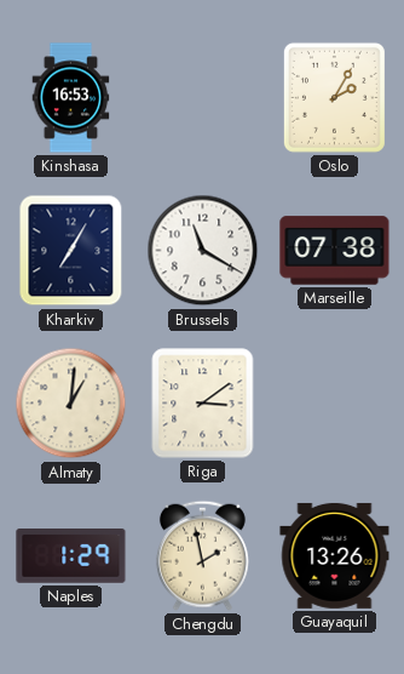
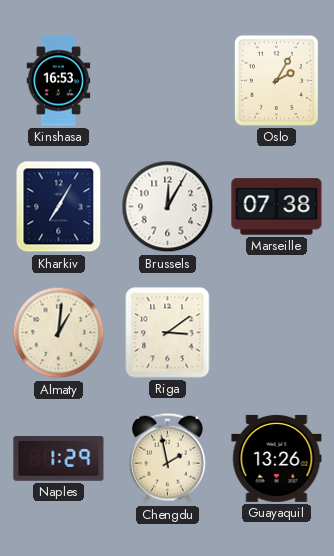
Brussels: 11:20 -> 12:05
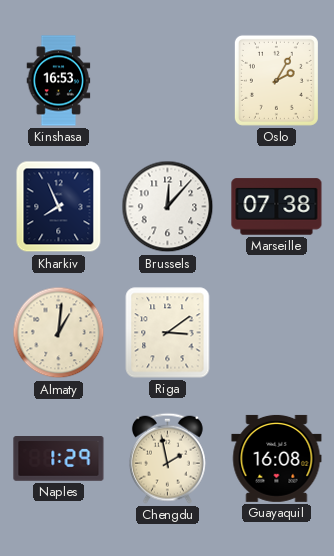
Kharkiv: 7:05 -> 7:56
Brussels: 12:05 -> 12:07
Guayaquil: 13:26 -> 16:08
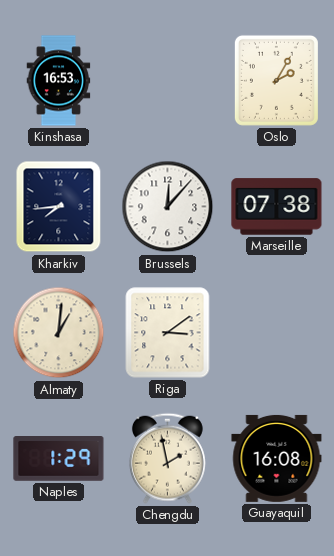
Kharkiv: 7:56 -> 7:44
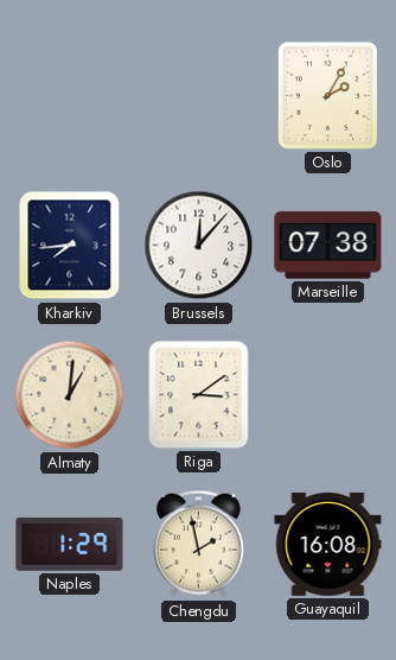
Kinshasa: 16:53 -> none
